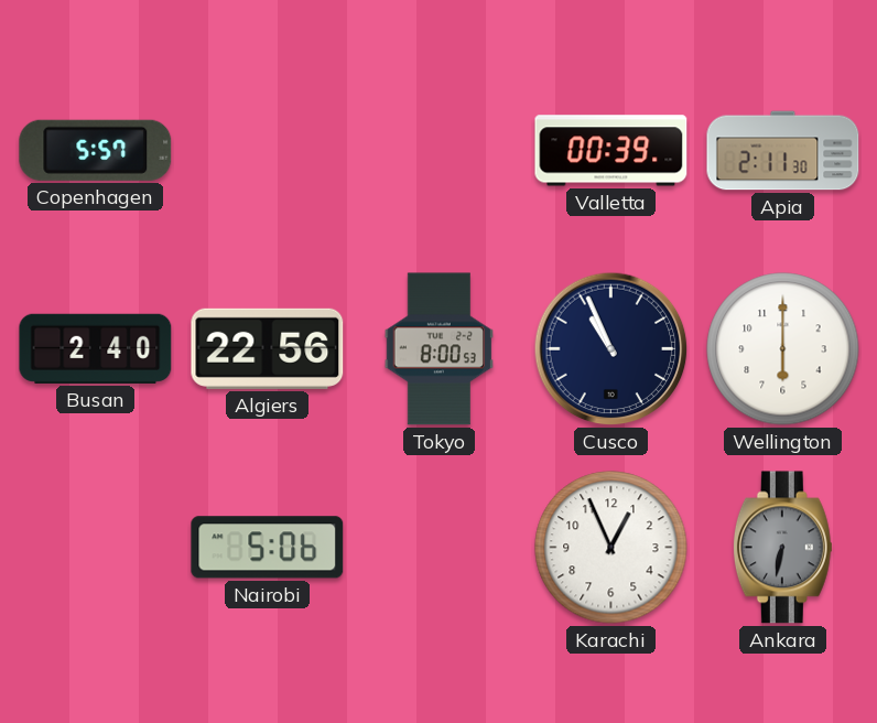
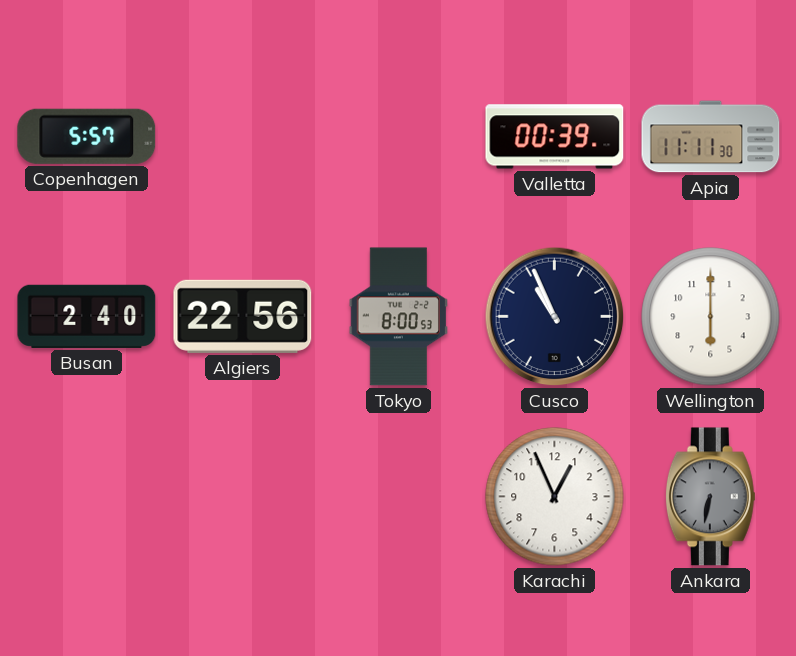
Apia: 2:11 -> 11:11
Nairobi: 5:06 -> none
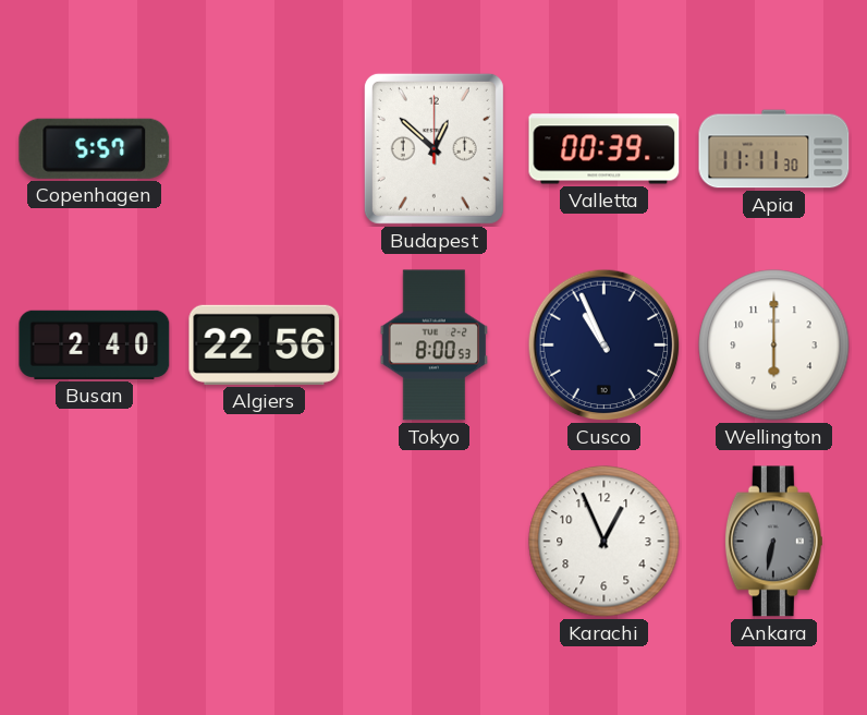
Budapest: none -> 12:52
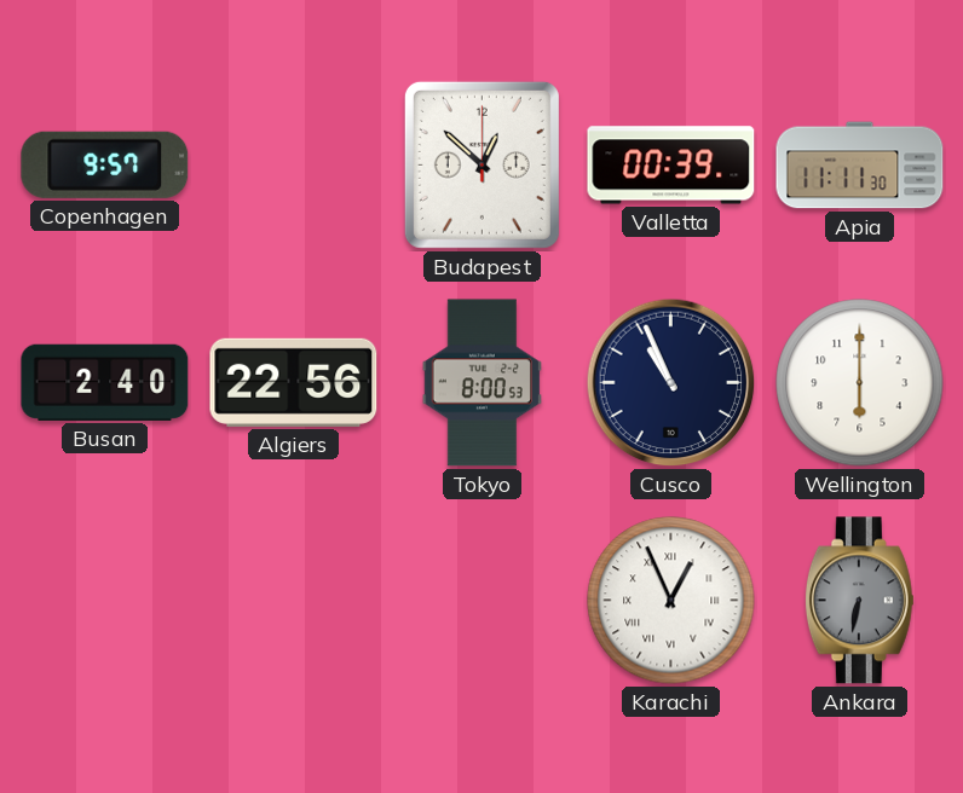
Copenhagen: 5:57 -> 9:57
Karachi numerals: Arabic -> Roman
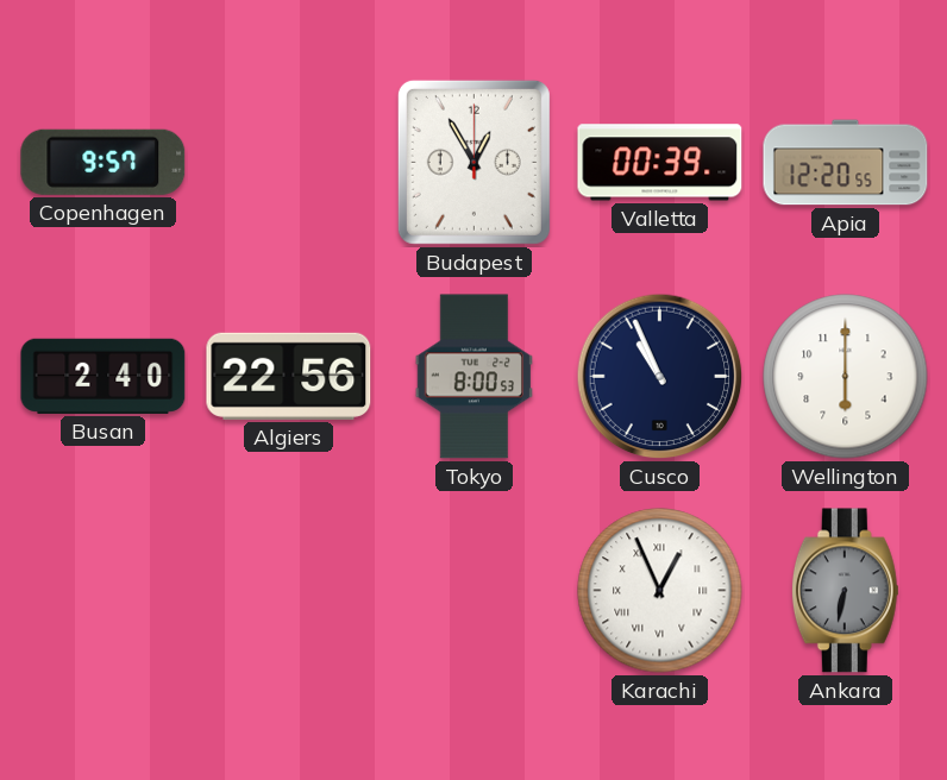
Budapest: 12:52 -> 12:55
Apia: 11:11 -> 12:20
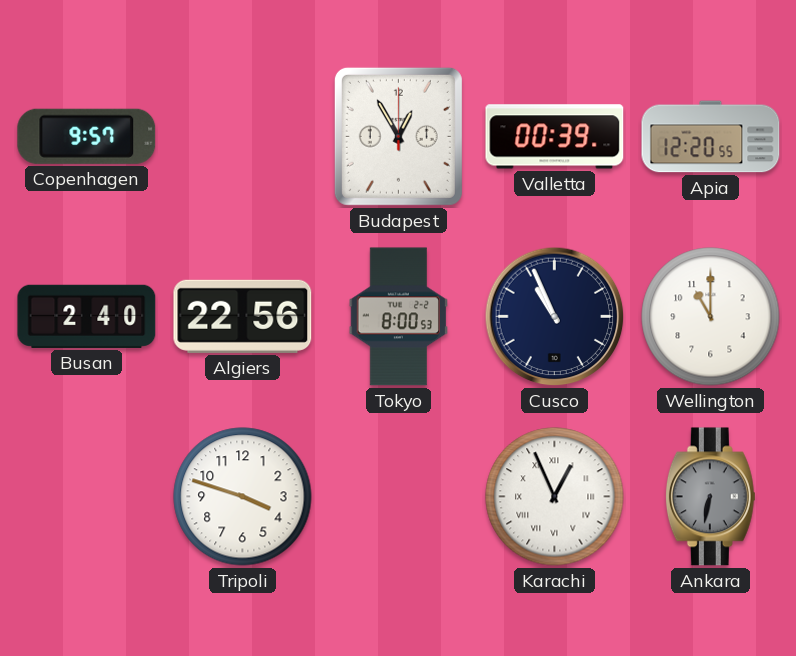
Wellington: 6:00 -> 11:00
Tripoli: none -> 3:48
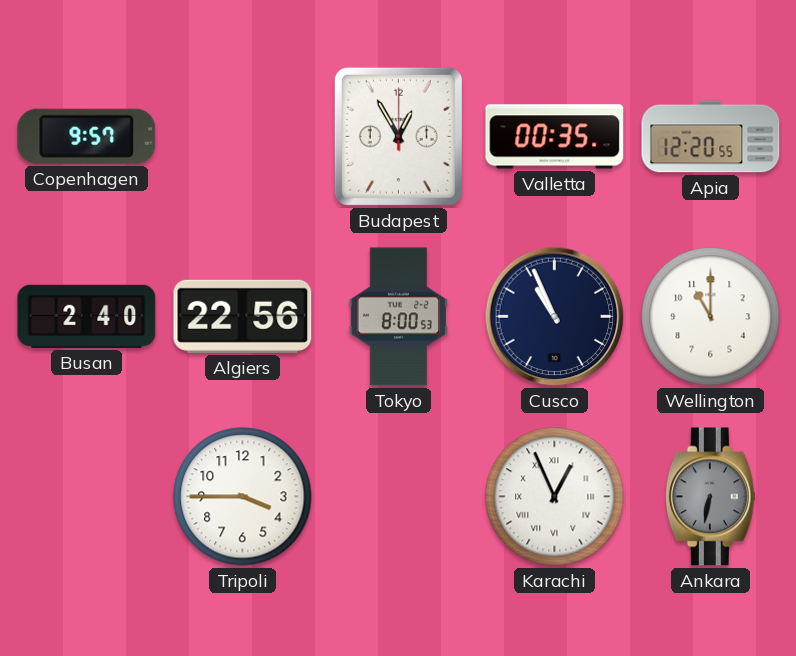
Valletta: 00:39 -> 00:35
Tripoli: 3:48 -> 3:45
